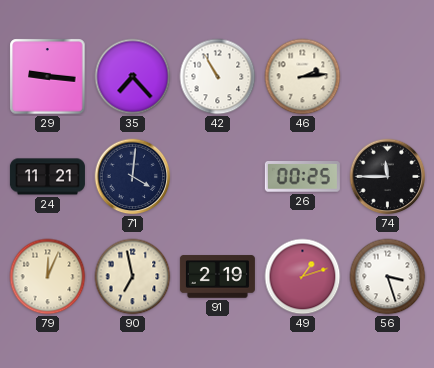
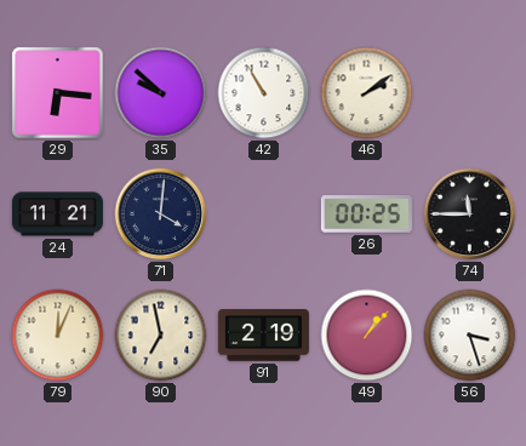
29: 9:16 -> 6:16
35: 7:23 -> 9:52
46: 2:14 -> 2:09
49: 1:12 -> 1:07
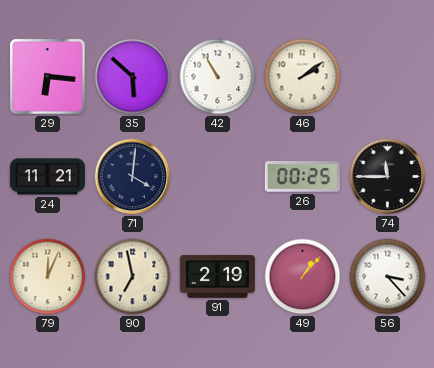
35: 9:52 -> 5:52
56: 3:27 -> 3:23
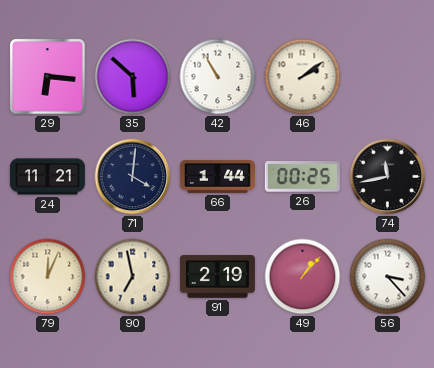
66: none -> 1:44
74: 11:45 -> 11:43
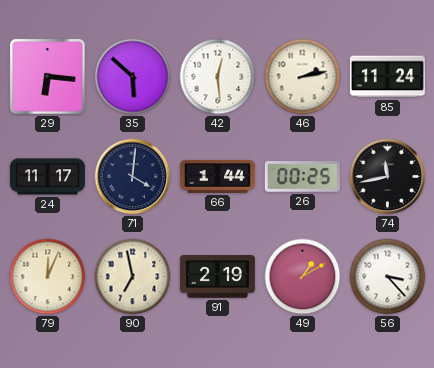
42: 10:55 -> 12:29
46: 2:09 -> 2:13
85: none -> 11:24
24: 11:21 -> 11:17
49: 1:07 -> 1:10
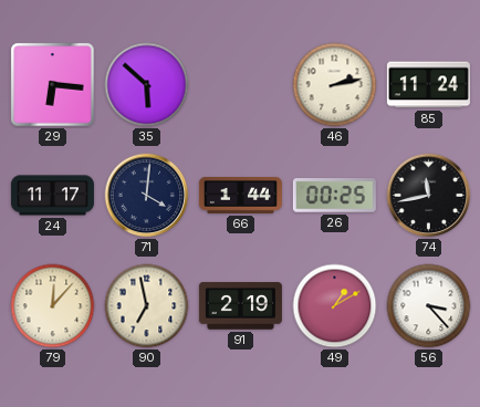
42: 12:29 -> none
79: 12:04 -> 12:07
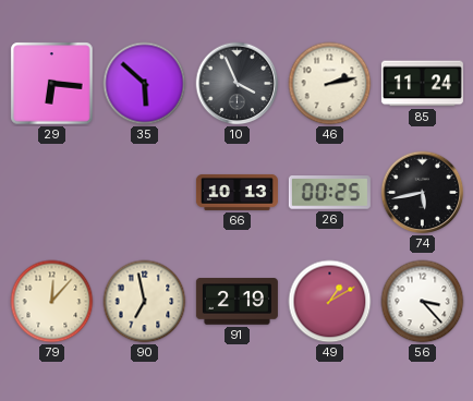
10: none -> 3:56
24: 11:17 -> none
71: 4:01 -> none
66: 1:44 -> 10:13
74: 11:43 -> 5:43
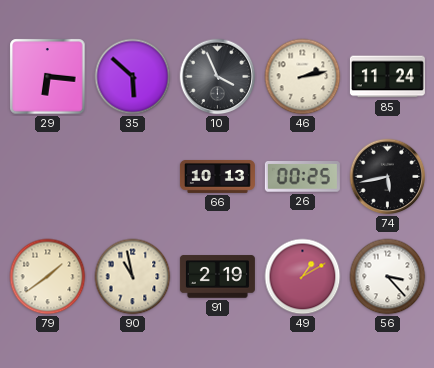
79: 12:07 -> 1:39
90: 6:58 -> 10:58
